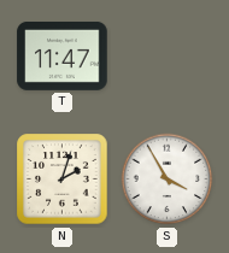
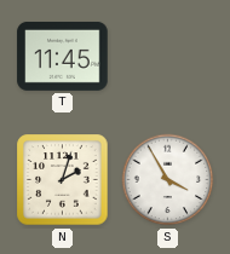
T: 11:47 -> 11:45
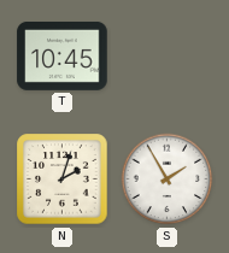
T: 11:45 -> 10:45
S: 3:55 -> 1:55
